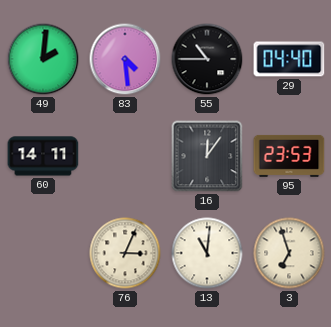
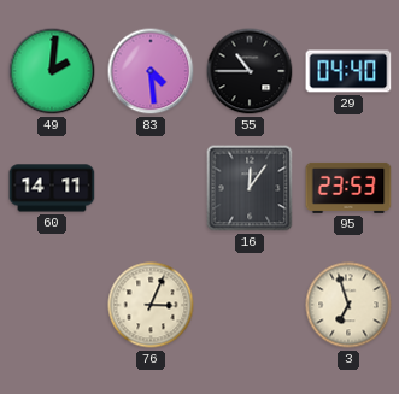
13: 11:01 -> none
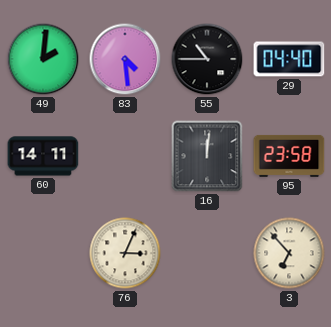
16: 12:06 -> 12:01
95: 23:53 -> 23:58
3: 6:57 -> 6:53
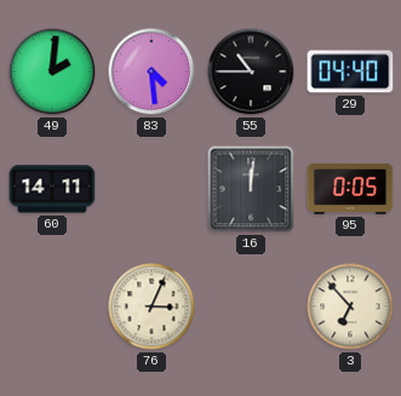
95: 23:58 -> 0:05
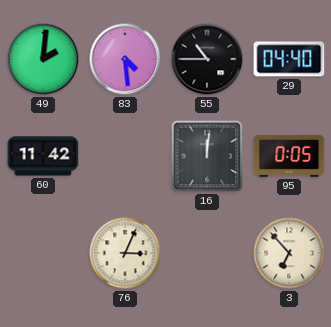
60: 14:11 -> 11:42
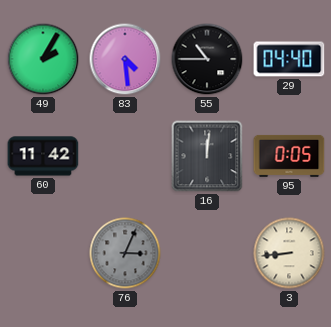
49: 2:01 -> 2:05
76 dial: cream -> grey
3: 6:53 -> 8:44
